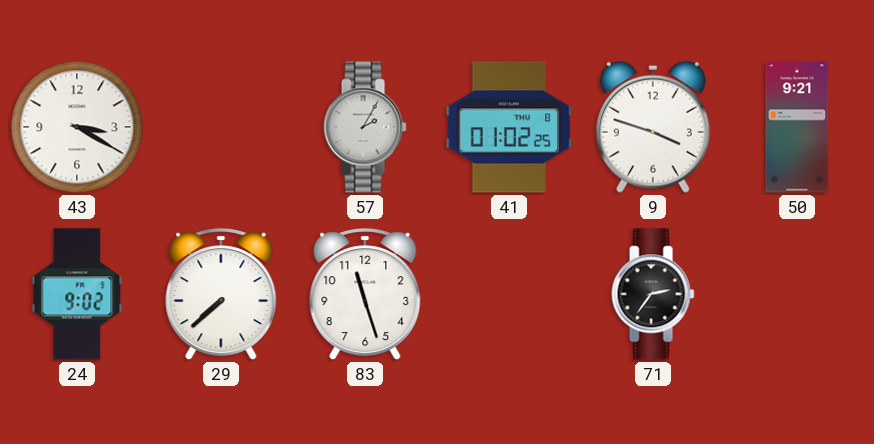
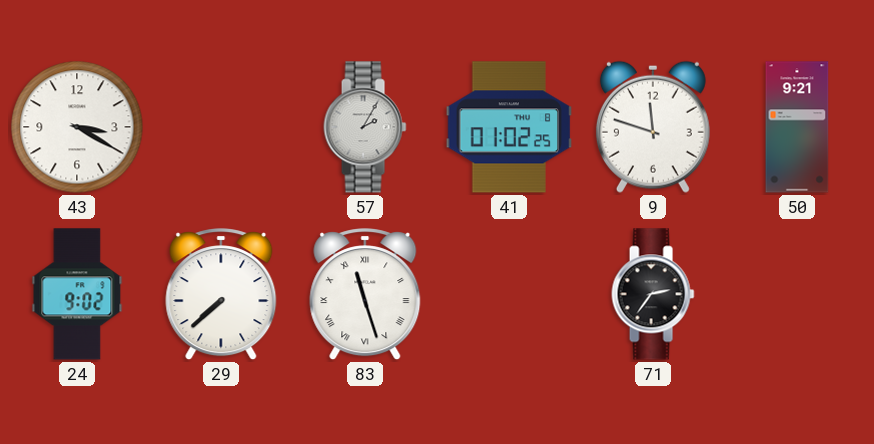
9: 3:48 -> 11:48
83 numerals: Arabic -> Roman
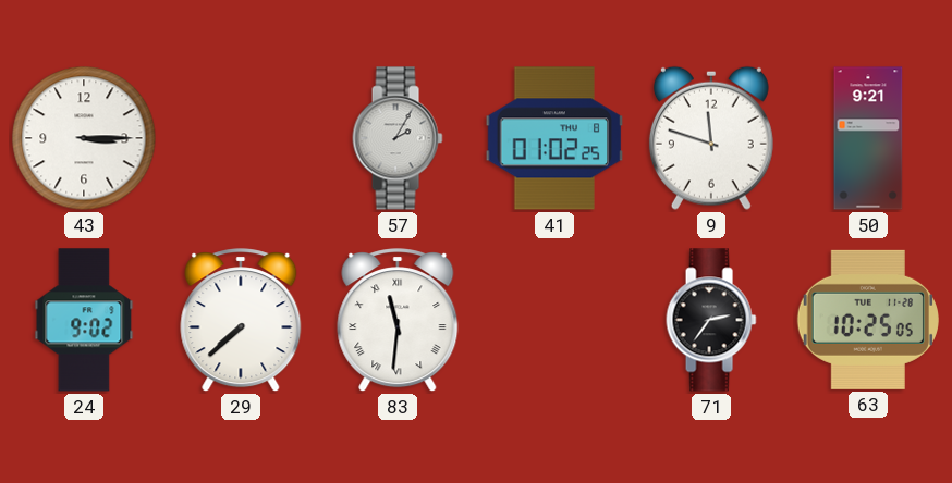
43: 3:20 -> 3:15
83: 11:27 -> 11:31
63: none -> 10:25
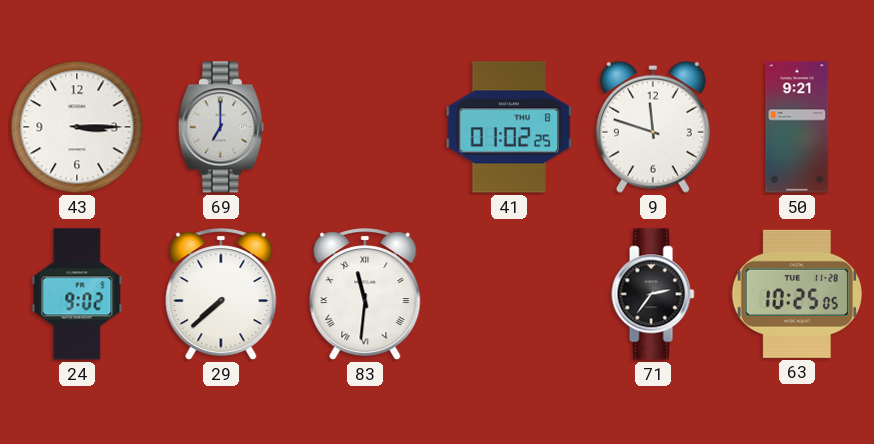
69: none -> 7:00
57: 2:05 -> none
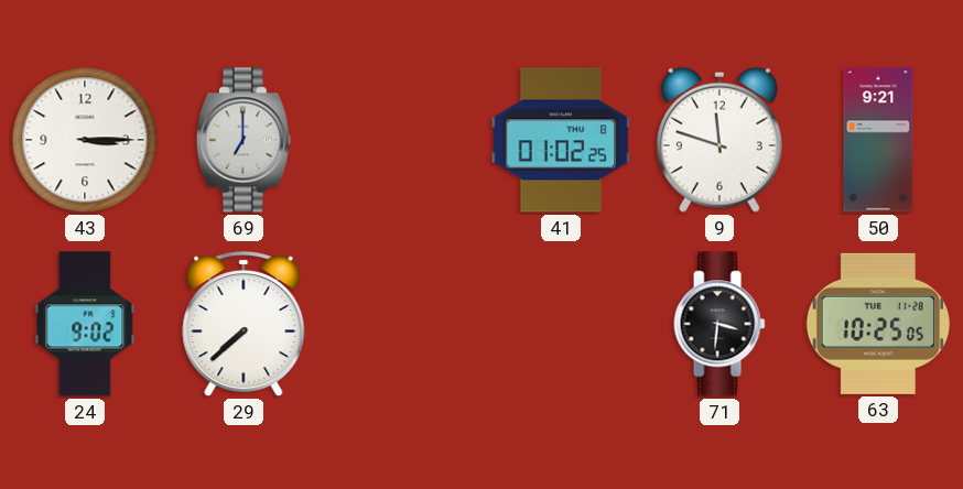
83: 11:31 -> none
71: 2:36 -> 3:31
